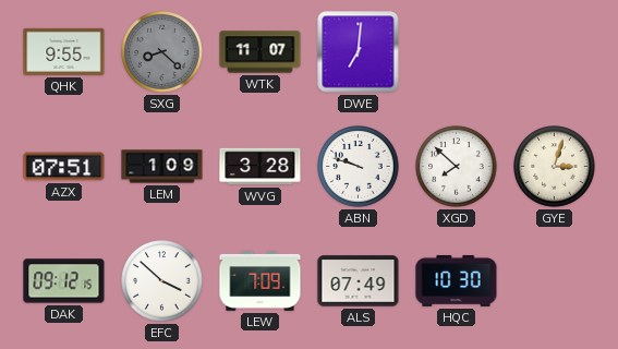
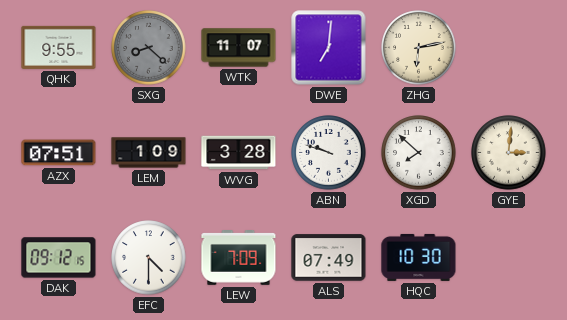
ZHG: none -> 6:13
GYE: 3:03 -> 3:01
EFC: 3:52 -> 4:30
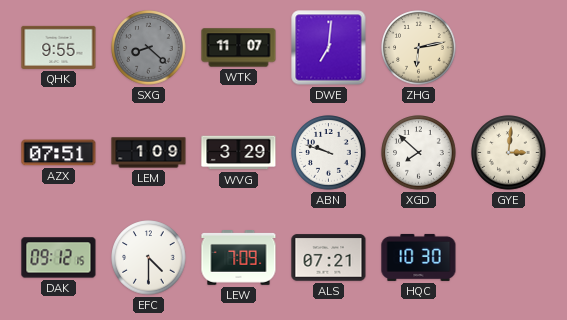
WVG: 3:28 -> 3:29
ALS: 07:49 -> 07:21
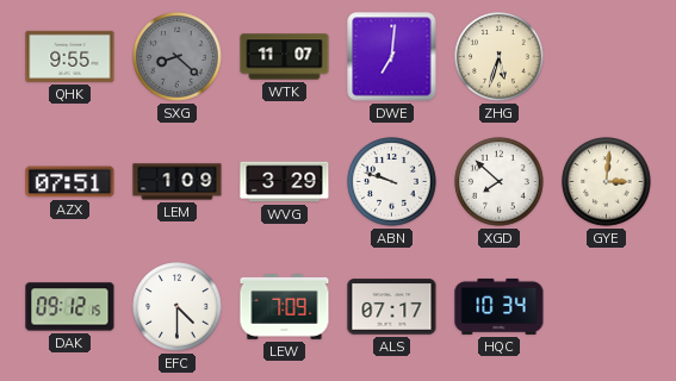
ZHG: 6:13 -> 5:33
ALS: 07:21 -> 07:17
HQC: 10:30 -> 10:34
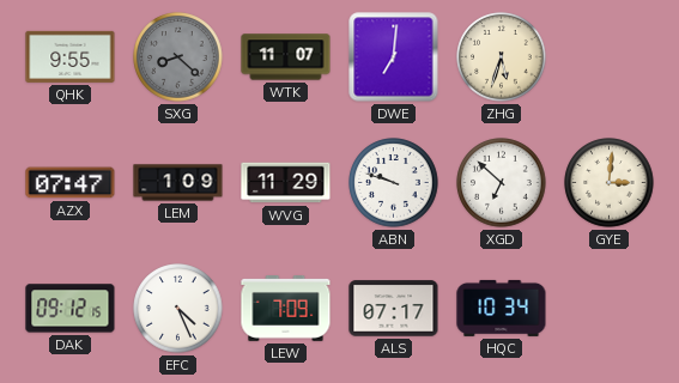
AZX: 07:51 -> 07:47
WVG: 3:29 -> 11:29
XGD: 7:52 -> 6:52
EFC: 4:30 -> 4:26
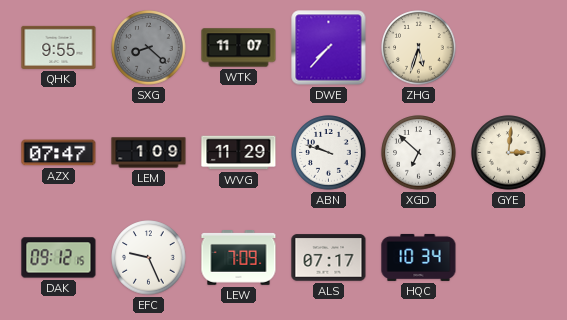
DWE: 7:01 -> 7:37
EFC: 4:26 -> 9:26
